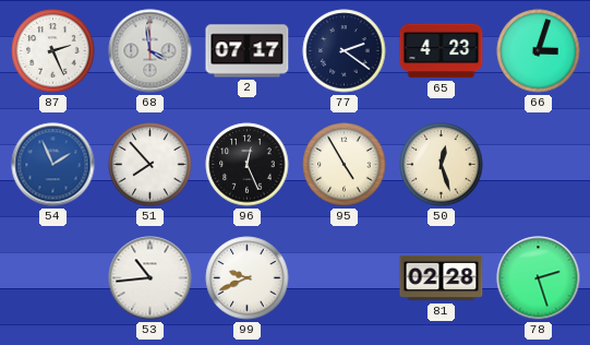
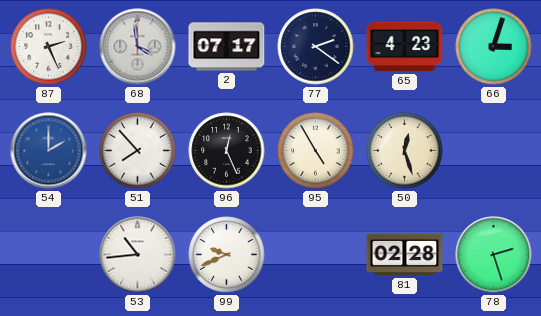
54: 1:56 -> 2:00
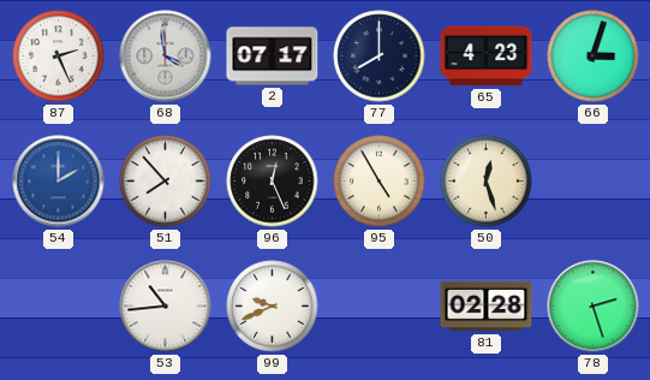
77: 2:21 -> 8:00
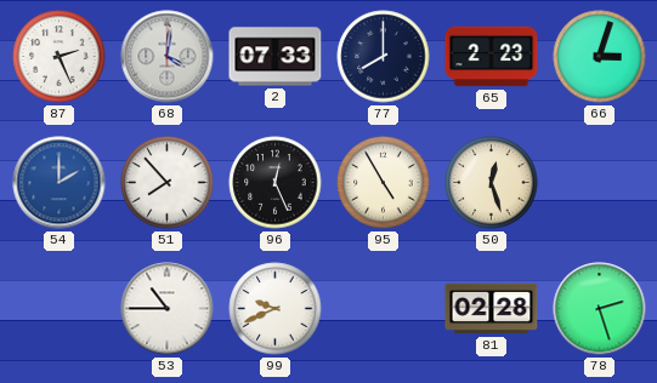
68: 3:59 -> 4:01
2: 07:17 -> 07:33
65: 4:23 -> 2:23
53: 10:44 -> 10:45
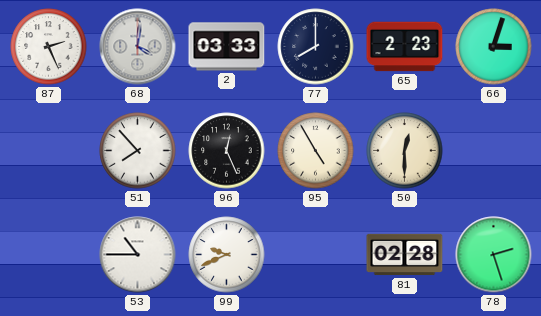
2: 07:33 -> 03:33
54: 2:00 -> none
50: 12:27 -> 12:30
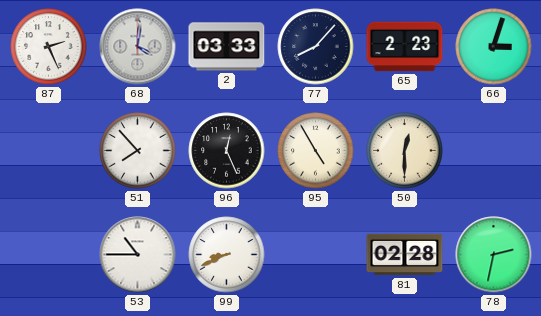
77: 8:00 -> 8:07
99: 9:41 -> 8:41
78: 2:27 -> 2:32
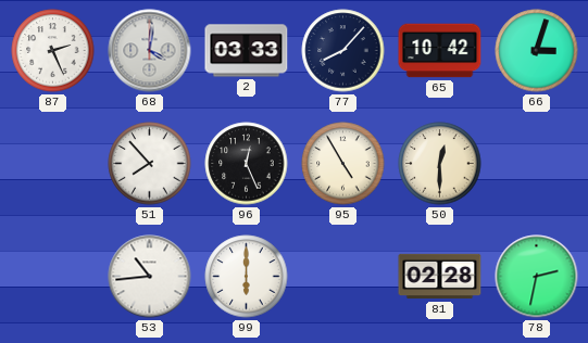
65: 2:23 -> 10:42
53: 10:45 -> 10:44
99: 8:41 -> 6:00
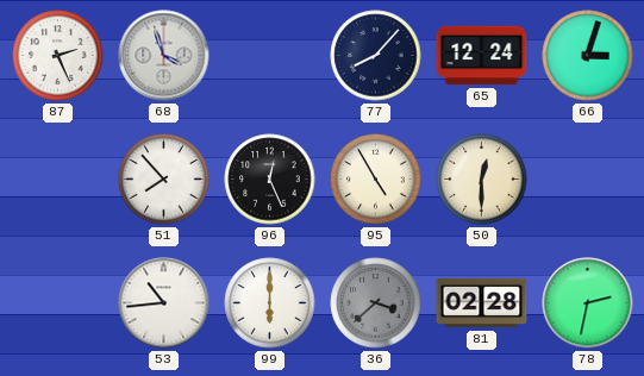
68: 4:01 -> 3:57
2: 03:33 -> none
65: 10:42 -> 12:24
36: none -> 3:38
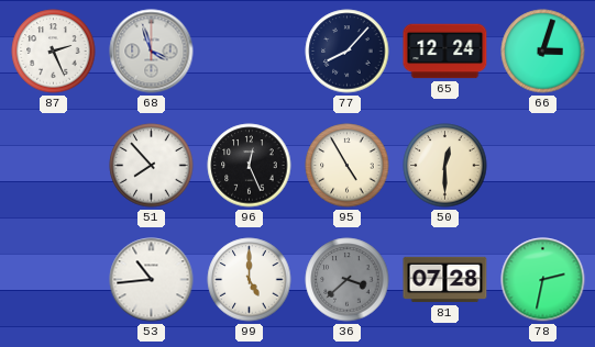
99: 6:00 -> 5:00
81: 02:28 -> 07:28
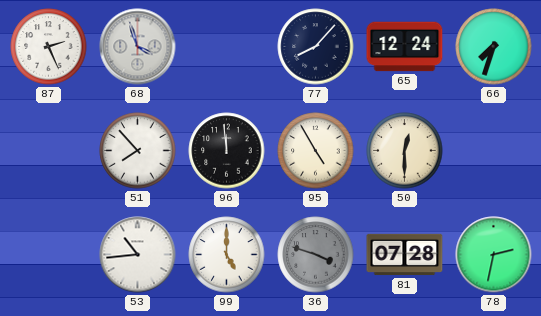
66: 3:03 -> 7:33
96: 12:26 -> 11:59
36: 3:38 -> 3:48
